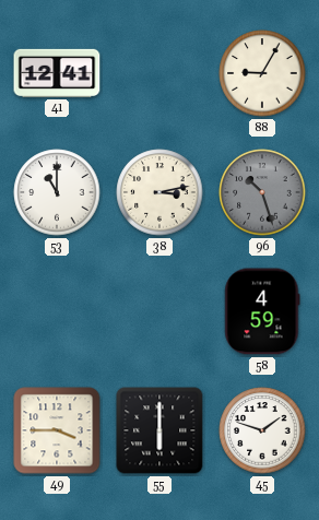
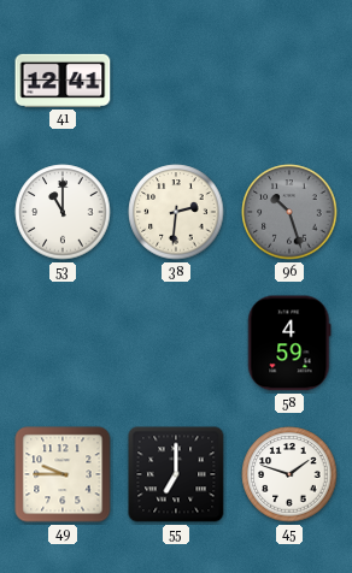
88: 9:05 -> none
38: 3:13 -> 2:31
49: 3:45 -> 9:45
55: 6:00 -> 7:00
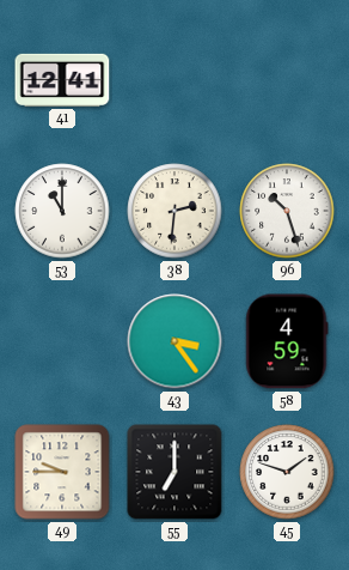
96 dial: grey -> white
43: none -> 3:24
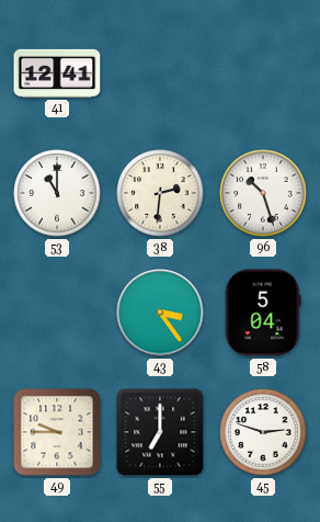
58: 4:59 -> 5:04
45: 1:48 -> 2:48
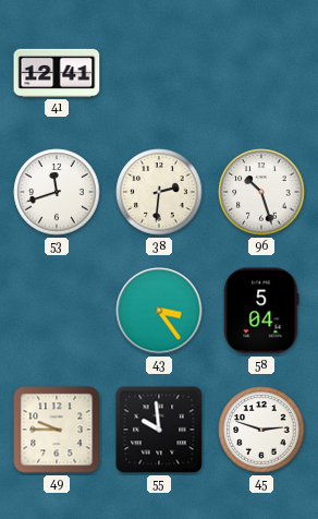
53: 11:00 -> 11:42
55: 7:00 -> 9:59
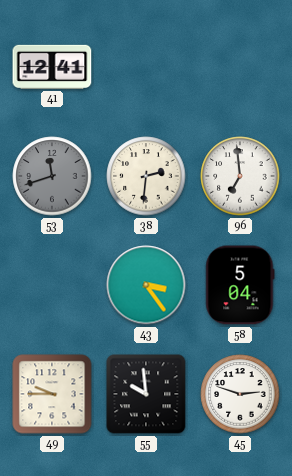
53 dial: white -> grey
96: 10:27 -> 6:59
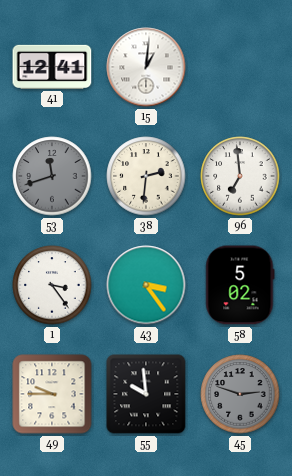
15: none -> 1:01
1: none -> 3:24
58: 5:04 -> 5:02
45 dial: white -> grey
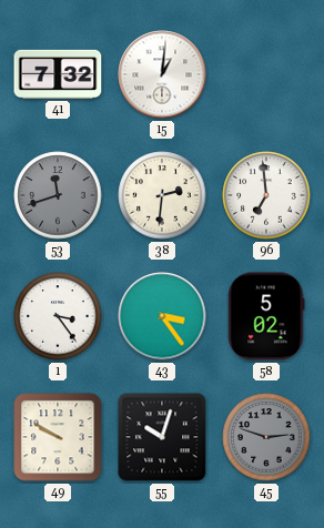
41: 12:41 -> 7:32
49: 9:45 -> 9:50
55: 9:59 -> 10:03
